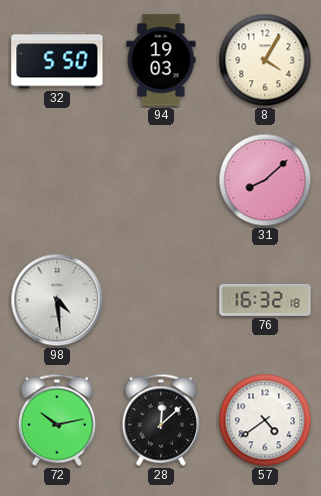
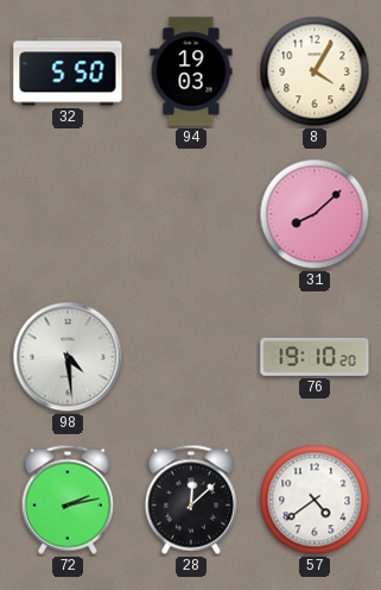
76: 16:32 -> 19:10
72: 10:13 -> 2:13
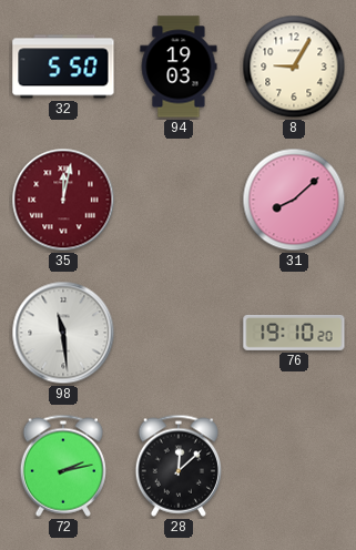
8: 4:05 -> 9:05
35: none -> 12:02
98: 4:29 -> 11:29
57: 4:39 -> none
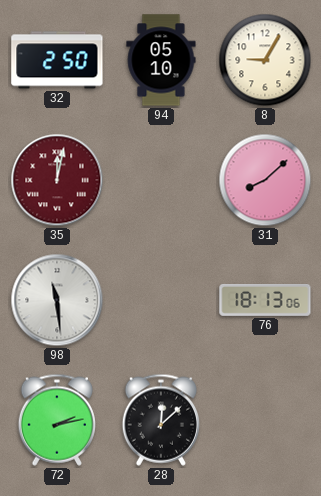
32: 5:50 -> 2:50
94: 19:03 -> 05:10
76: 19:10 -> 18:13
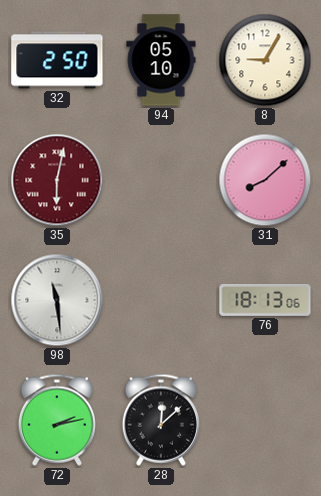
35: 12:02 -> 6:02
